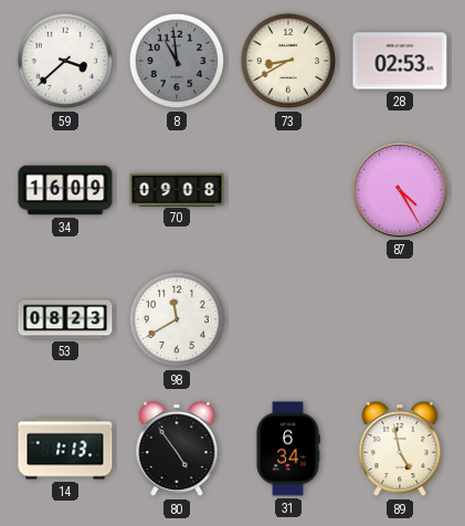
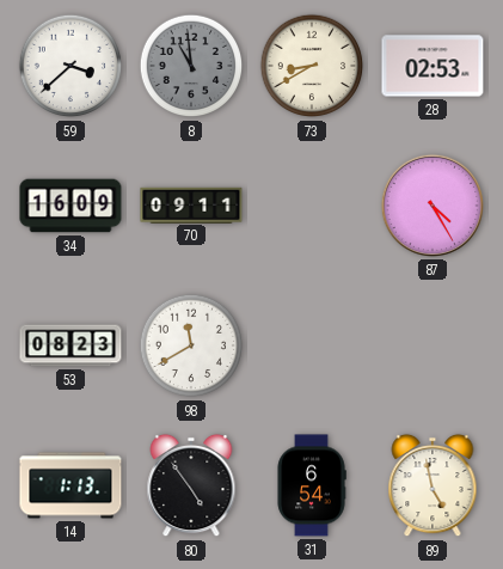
70: 09:08 -> 09:11
31: 6:34 -> 6:54
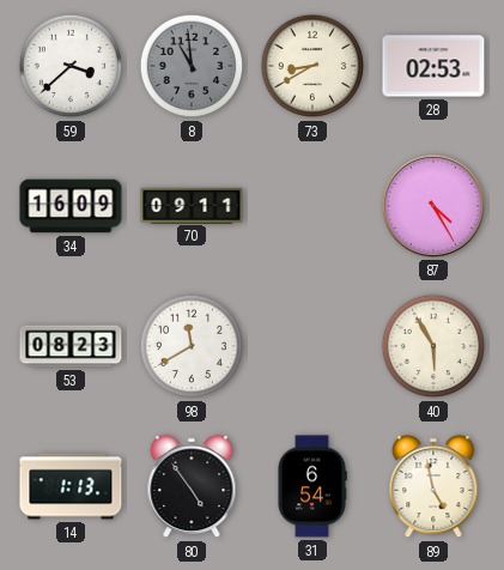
40: none -> 5:55
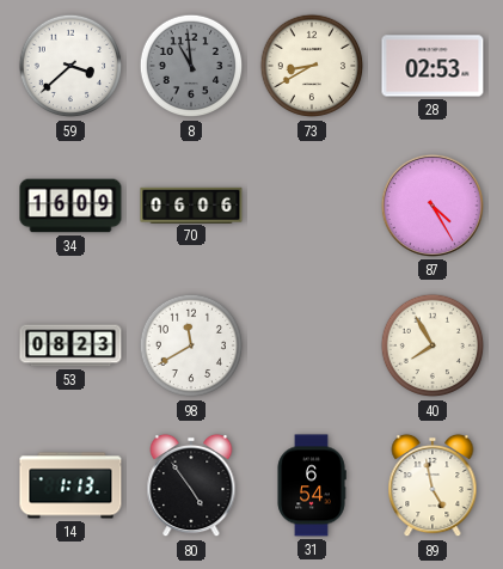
70: 09:11 -> 06:06
40: 5:55 -> 7:55
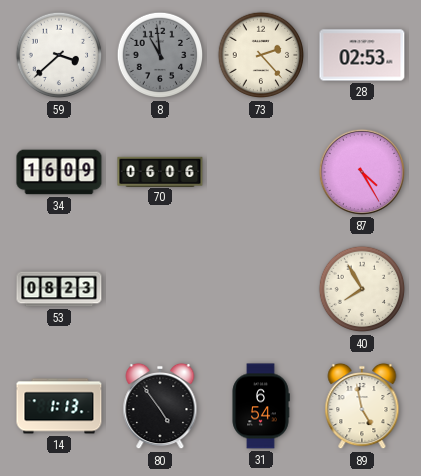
73: 8:40 -> 2:23
98: 11:40 -> none
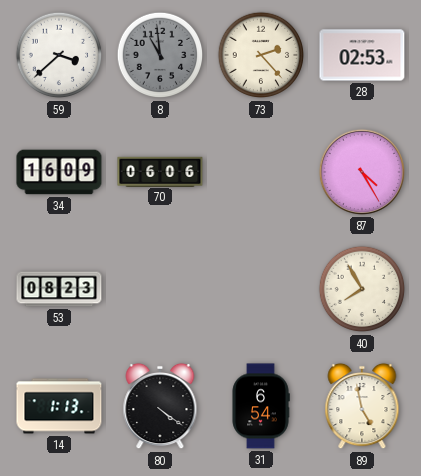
80: 4:54 -> 4:21
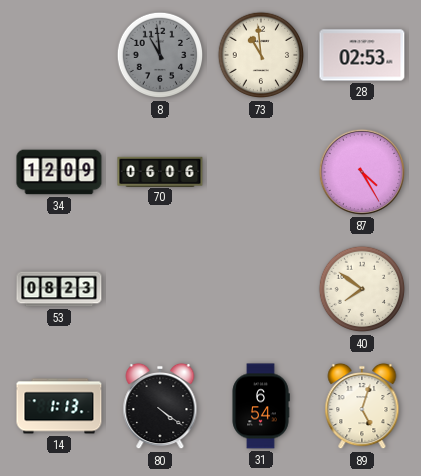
59: 3:38 -> none
73: 2:23 -> 10:59
34: 16:09 -> 12:09
40: 7:55 -> 7:51
89: 4:58 -> 5:03
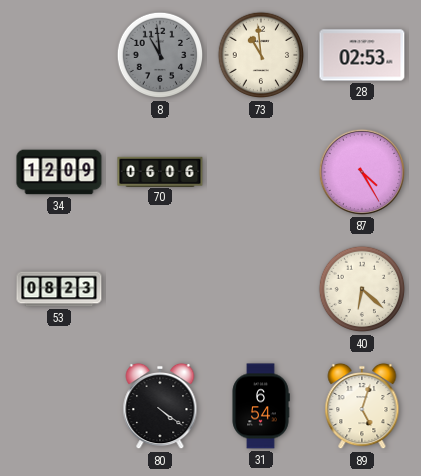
40: 7:51 -> 6:22
14: 1:13 -> none
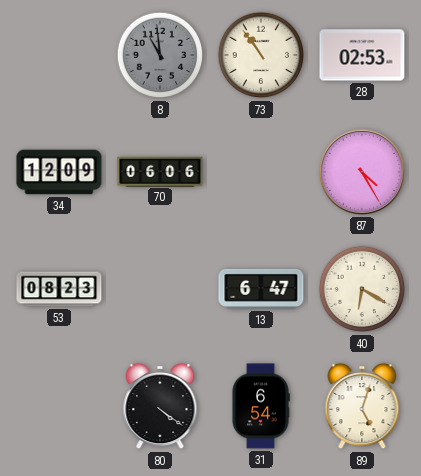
73: 10:59 -> 10:54
13: none -> 6:47
40: 6:22 -> 6:20
